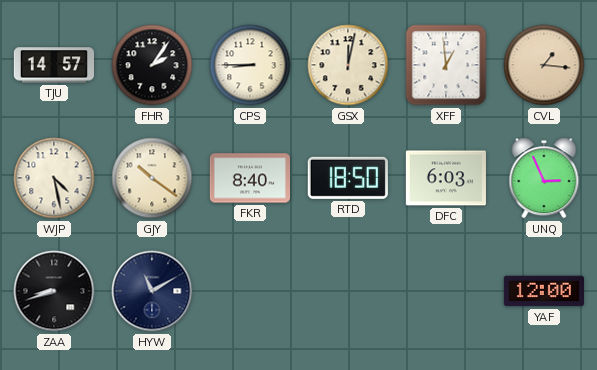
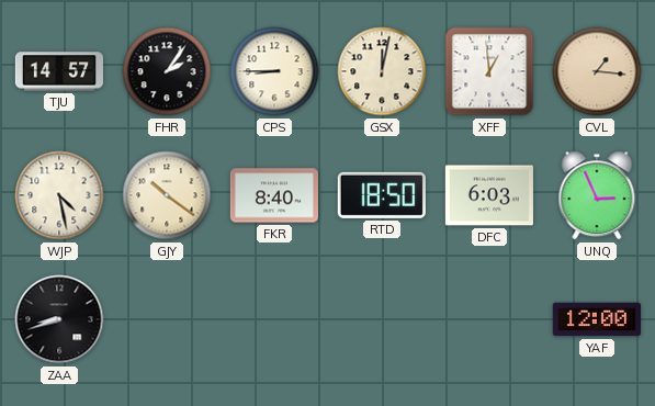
HYW: 11:10 -> none
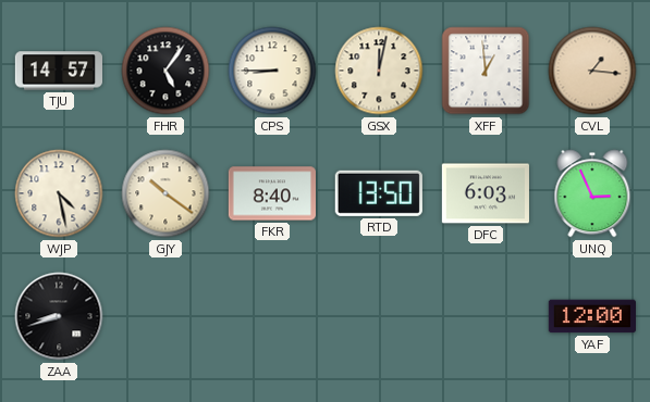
FHR: 2:06 -> 5:06
RTD: 18:50 -> 13:50
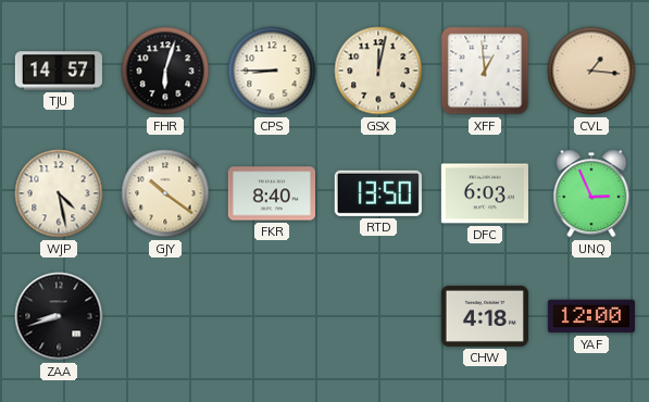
FHR: 5:06 -> 6:03
CHW: none -> 4:18
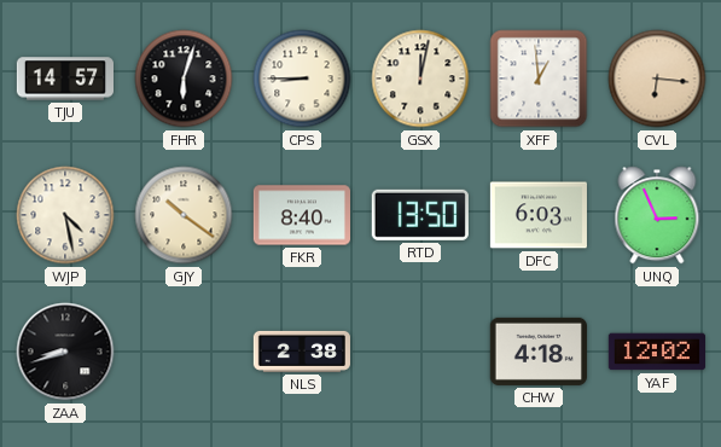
CVL: 1:16 -> 6:16
NLS: none -> 2:38
YAF: 12:00 -> 12:02
